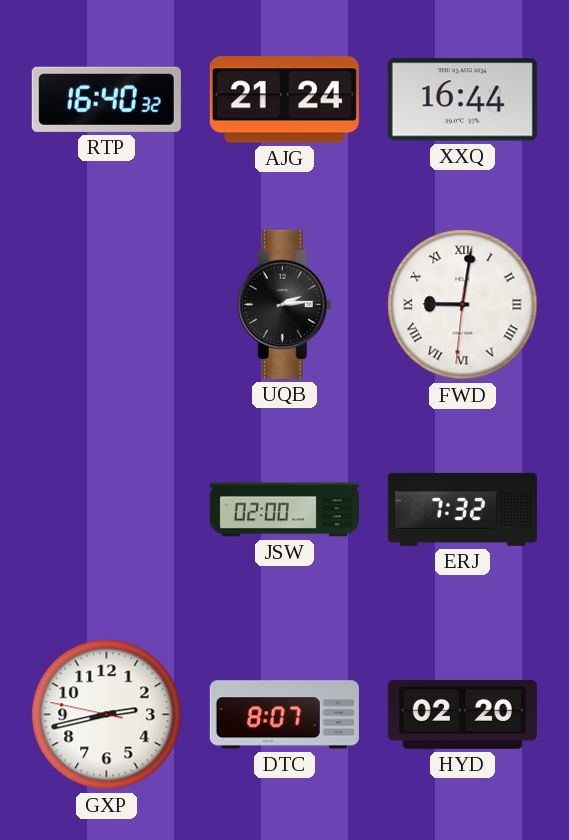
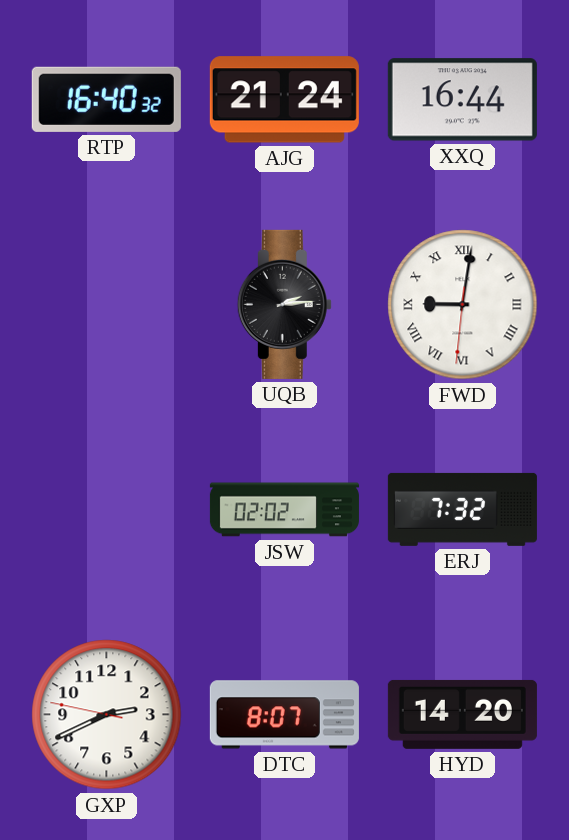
JSW: 02:00 -> 02:02
GXP: 2:42 -> 2:40
HYD: 02:20 -> 14:20
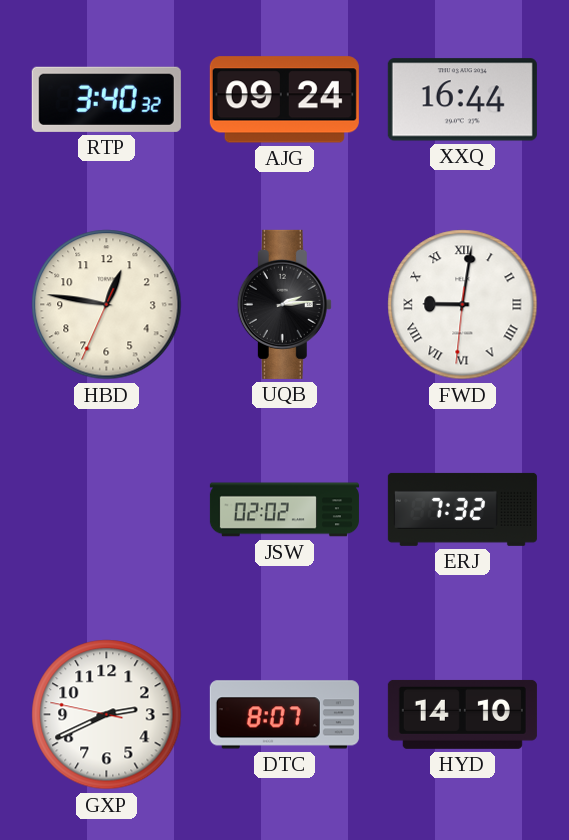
RTP: 16:40 -> 3:40
AJG: 21:24 -> 09:24
HBD: none -> 12:46
HYD: 14:20 -> 14:10
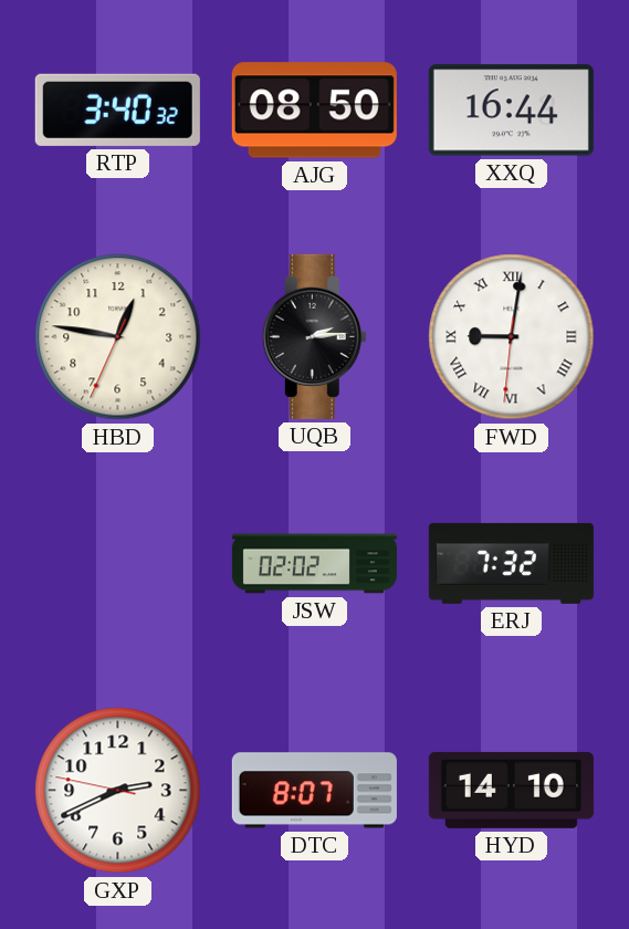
AJG: 09:24 -> 08:50
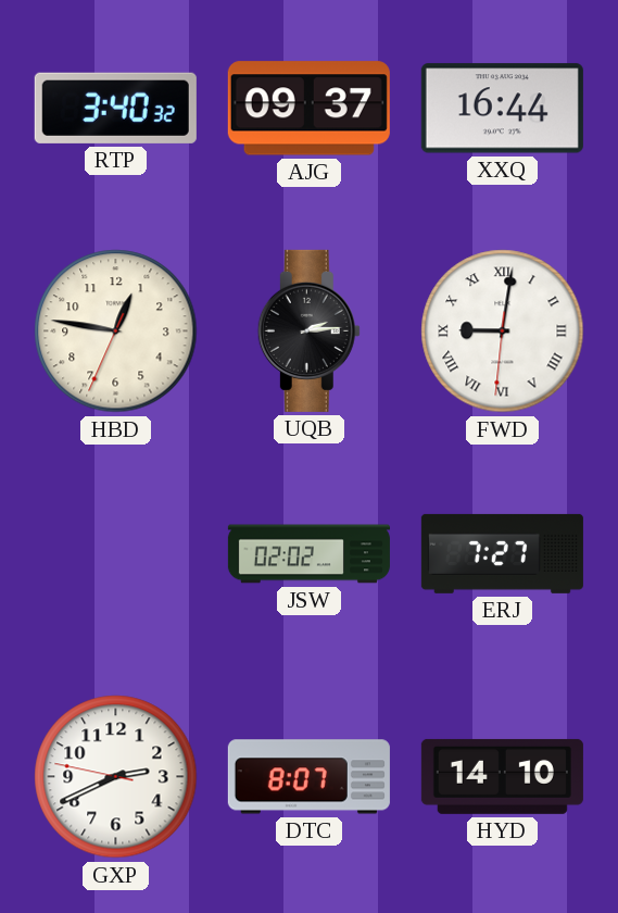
AJG: 08:50 -> 09:37
ERJ: 7:32 -> 7:27
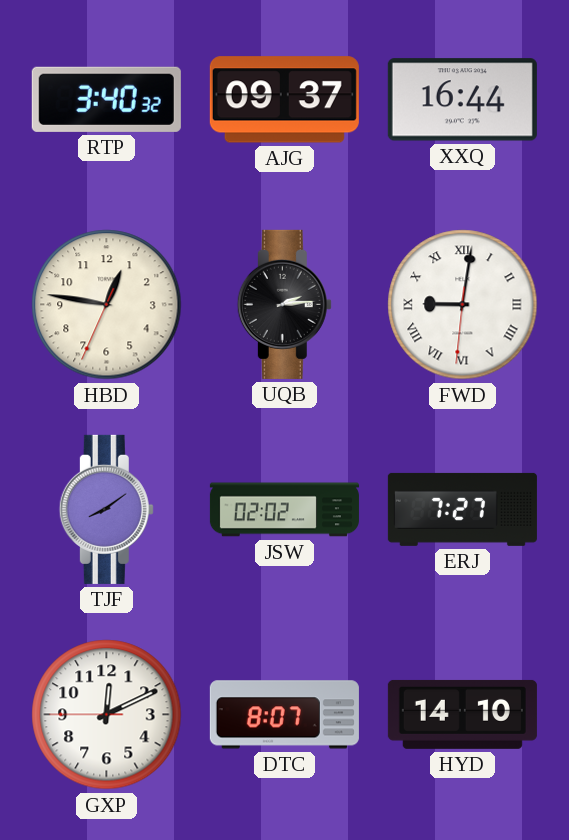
TJF: none -> 8:09
GXP: 2:40 -> 12:10
